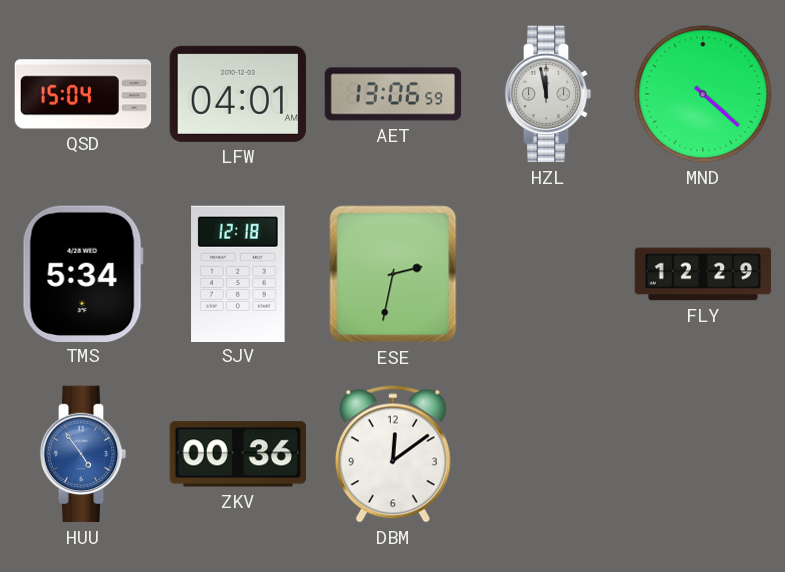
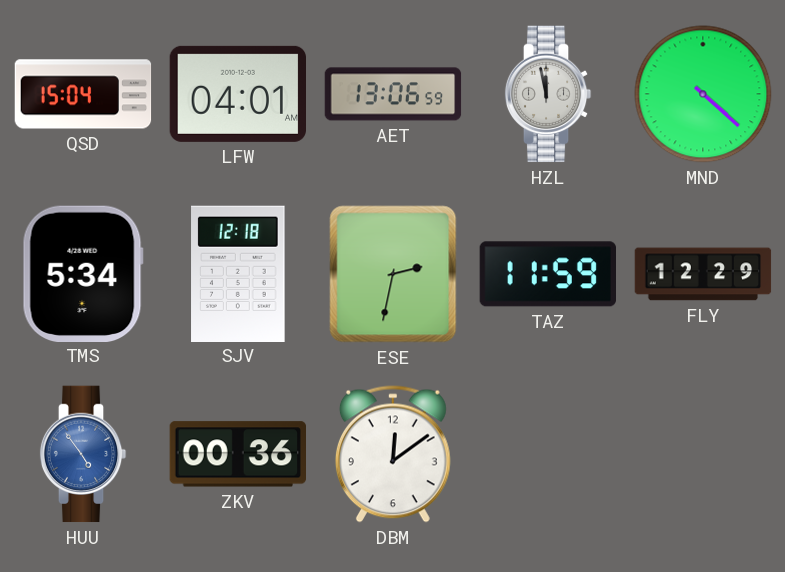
TAZ: none -> 11:59
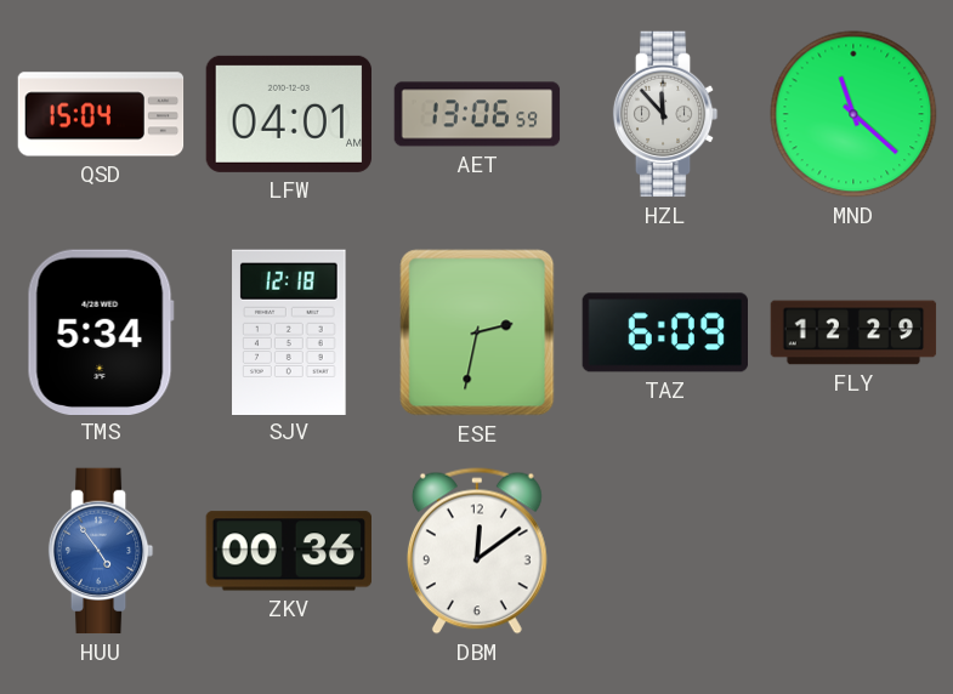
HZL: 11:58 -> 11:53
MND: 4:22 -> 11:22
TAZ: 11:59 -> 6:09
